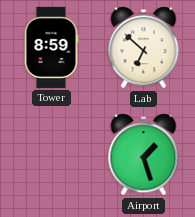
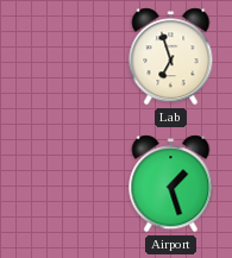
Tower: 8:59 -> none
Lab: 6:52 -> 6:57
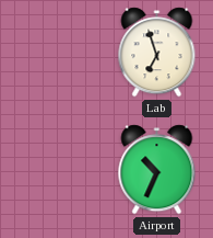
Airport: 1:27 -> 10:34
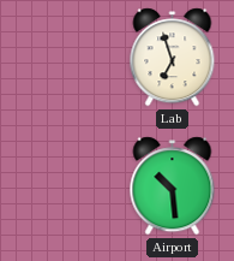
Airport: 10:34 -> 10:29
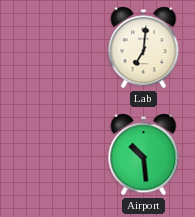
Lab: 6:57 -> 7:01
